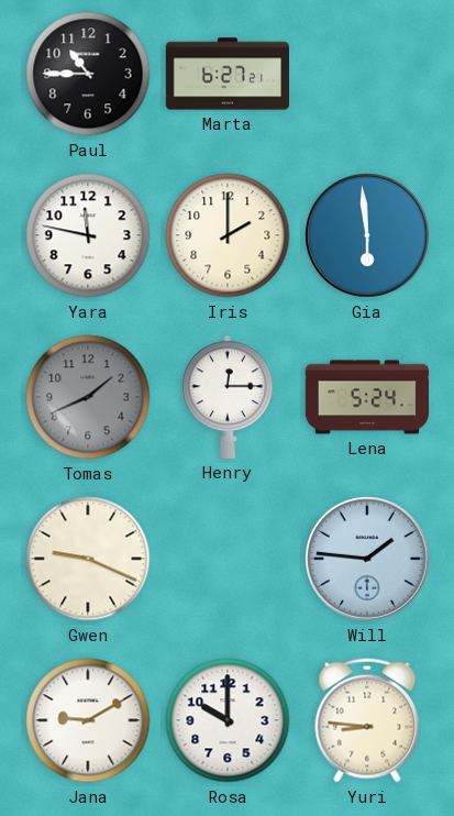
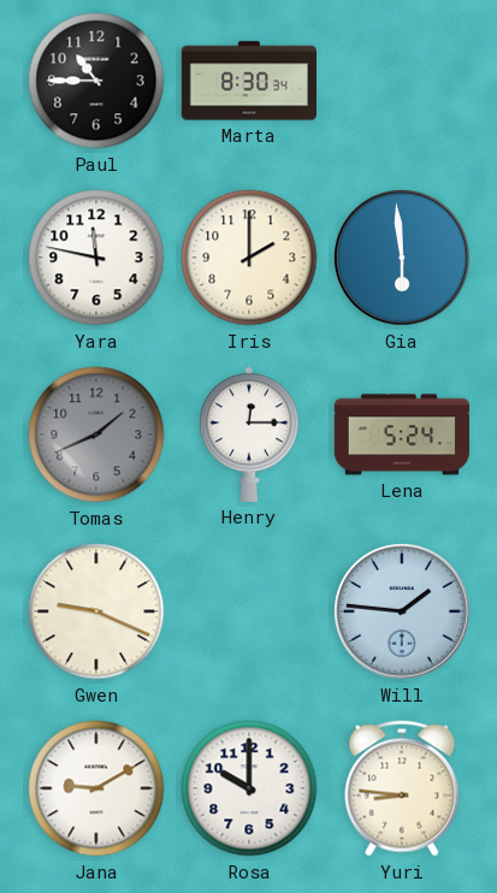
Marta: 6:27 -> 8:30
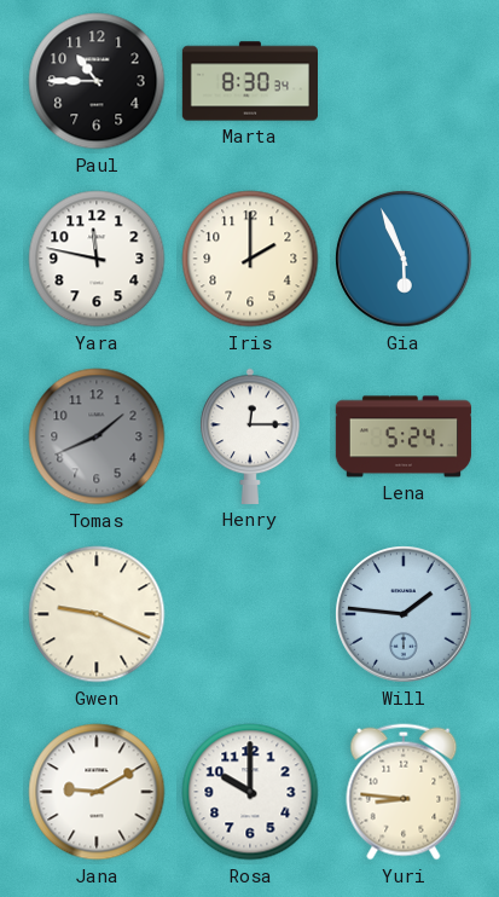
Gia: 5:59 -> 5:56
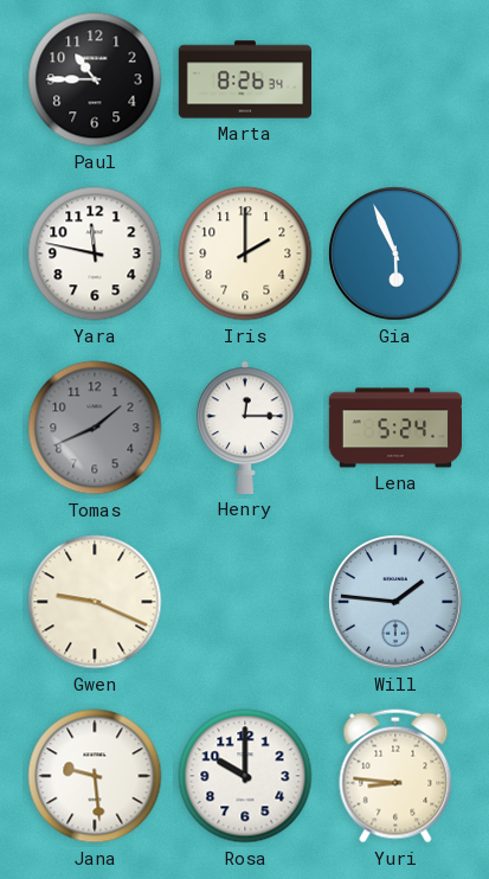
Marta: 8:30 -> 8:26
Jana: 9:10 -> 9:29
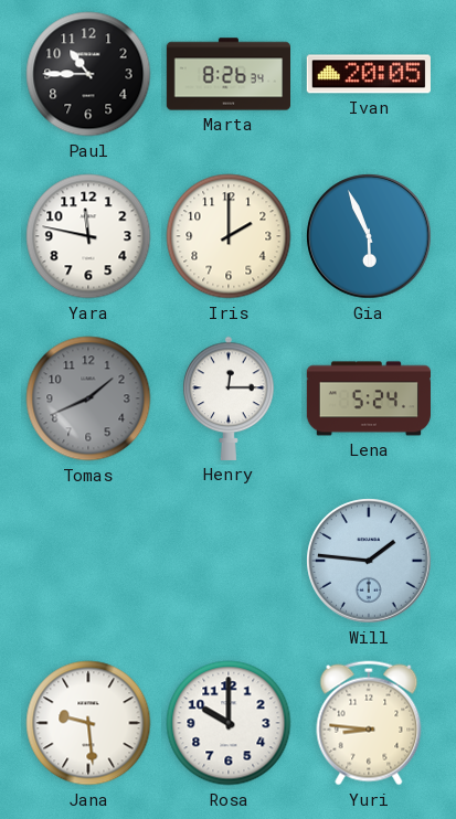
Ivan: none -> 20:05
Gwen: 9:19 -> none
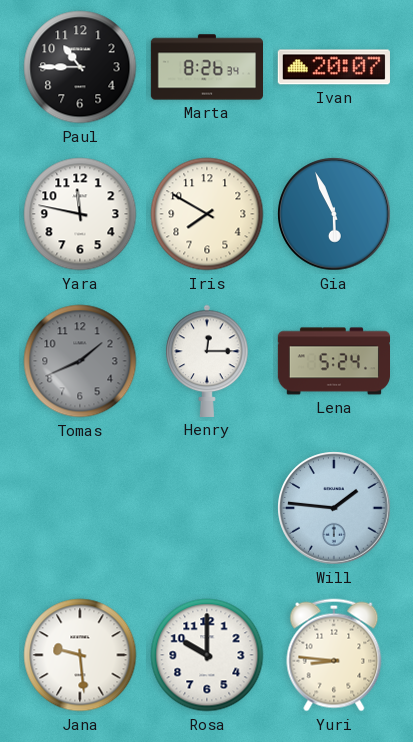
Ivan: 20:05 -> 20:07
Iris: 2:00 -> 7:50
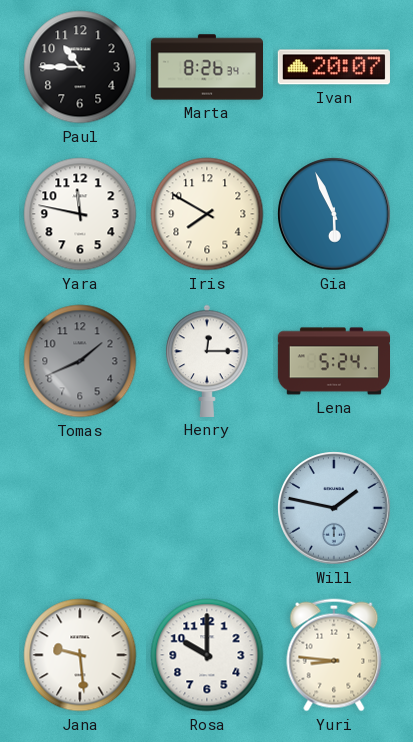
Will: 1:46 -> 1:47
